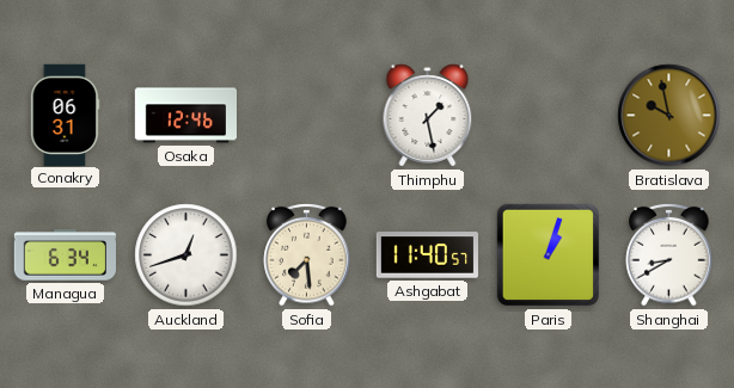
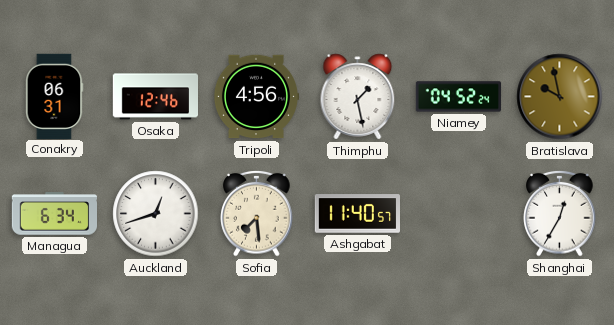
Tripoli: none -> 4:56
Niamey: none -> 04:52
Paris: 1:03 -> none
Shanghai: 8:40 -> 12:35
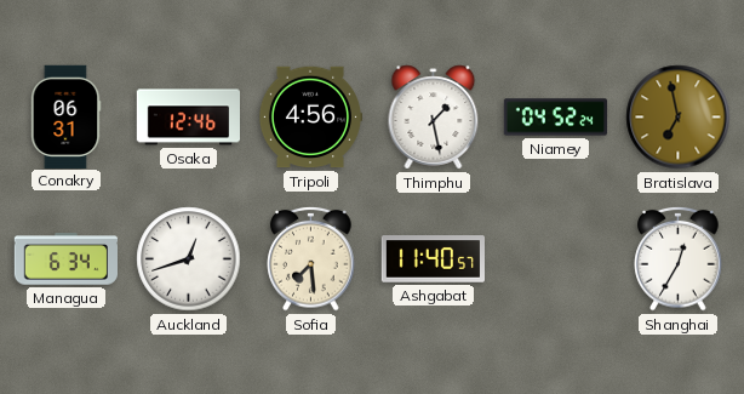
Bratislava: 9:58 -> 6:58
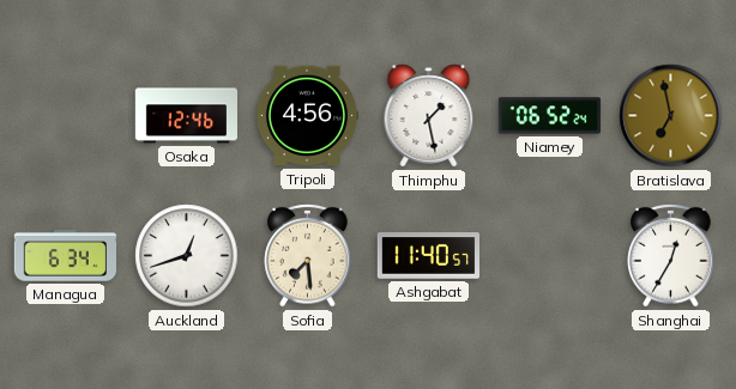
Conakry: 06:31 -> none
Niamey: 04:52 -> 06:52
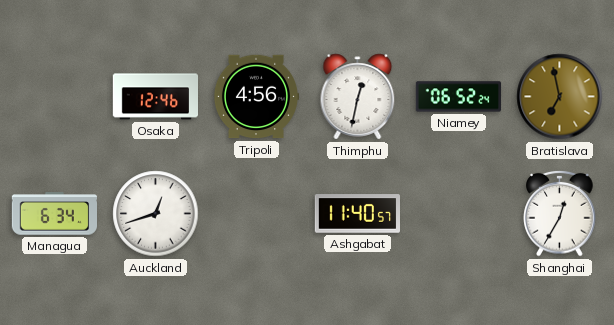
Thimphu: 1:28 -> 12:32
Sofia: 7:29 -> none
